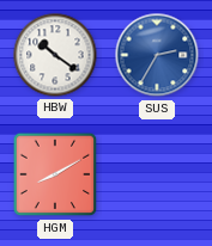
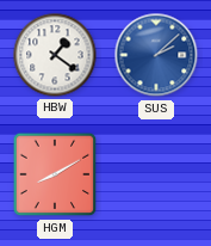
HBW: 10:21 -> 1:21
SUS: 2:35 -> 2:08
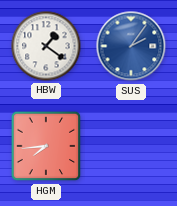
SUS: 2:08 -> 2:06
HGM: 8:10 -> 7:44
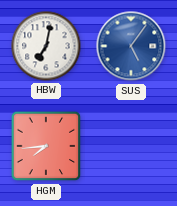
HBW: 1:21 -> 7:02
SUS: 2:06 -> 5:06
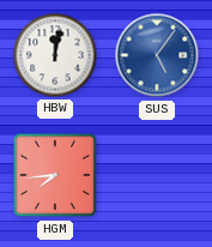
HBW: 7:02 -> 12:02
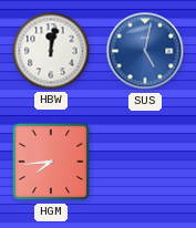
SUS: 5:06 -> 5:02
